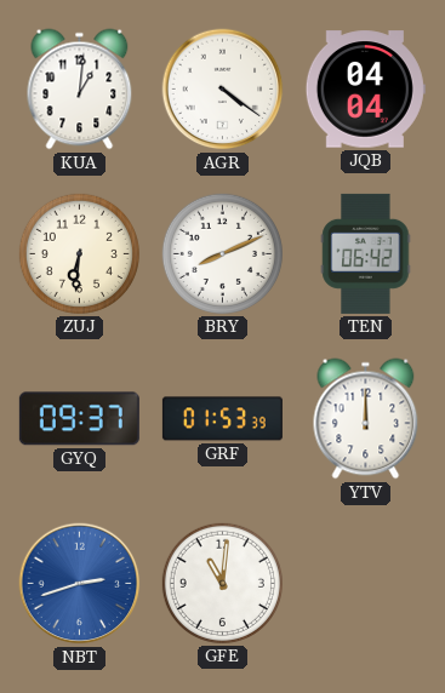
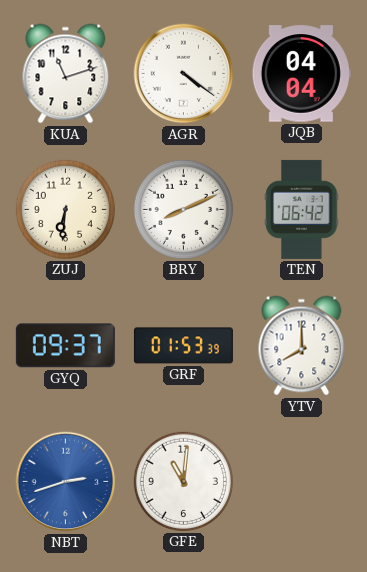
KUA: 1:01 -> 11:12
YTV: 12:00 -> 8:00
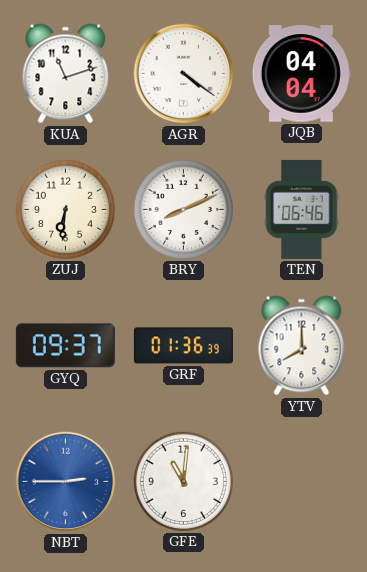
TEN: 06:42 -> 06:46
GRF: 01:53 -> 01:36
NBT: 2:42 -> 2:45
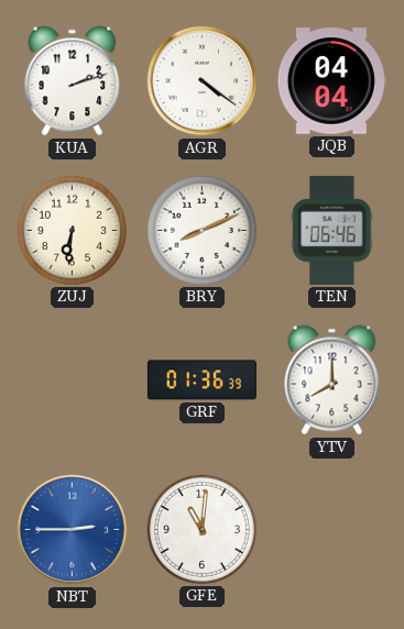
KUA: 11:12 -> 2:12
GYQ: 09:37 -> none
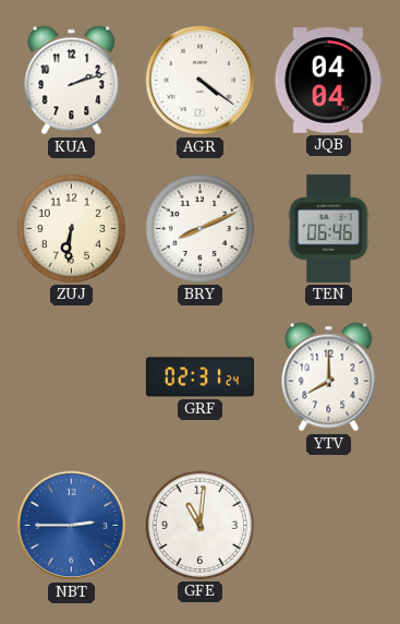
GRF: 01:36 -> 02:31
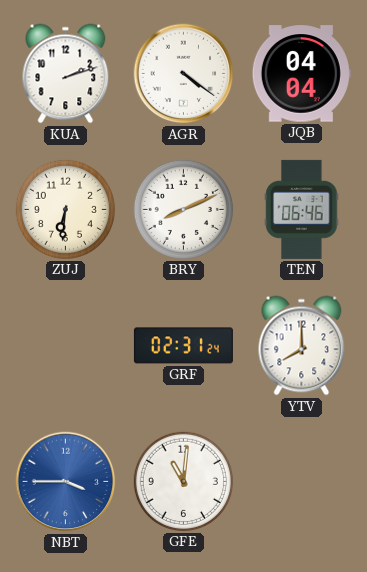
NBT: 2:45 -> 3:45
